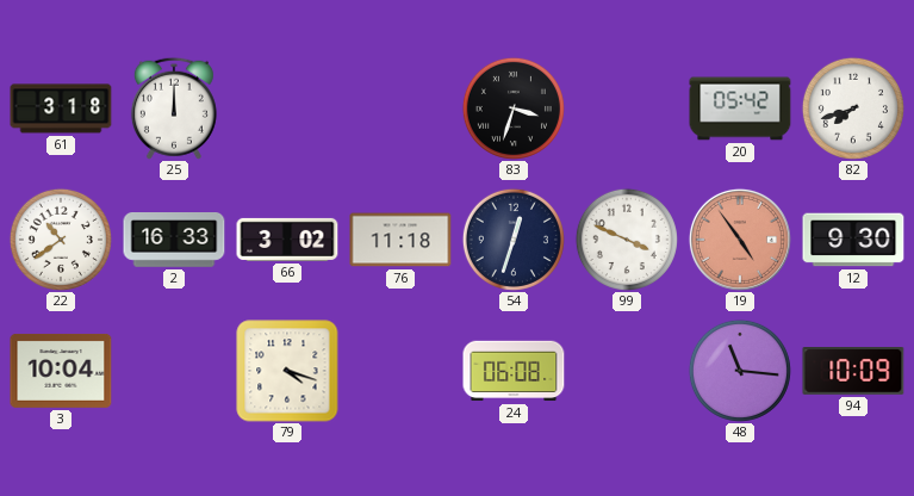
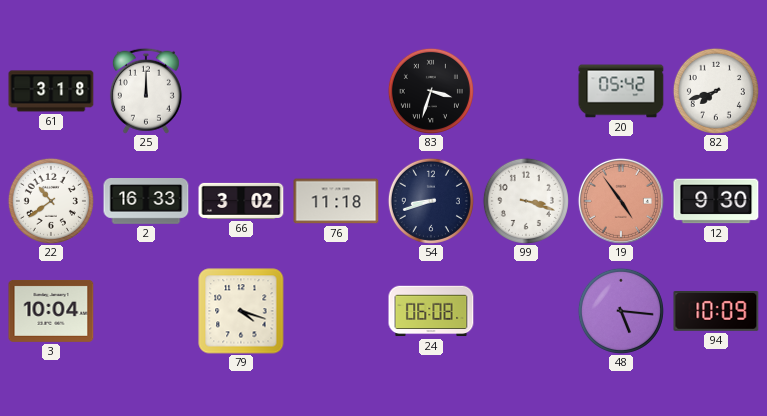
54: 12:33 -> 8:42
99: 3:49 -> 3:18
48: 11:16 -> 5:16
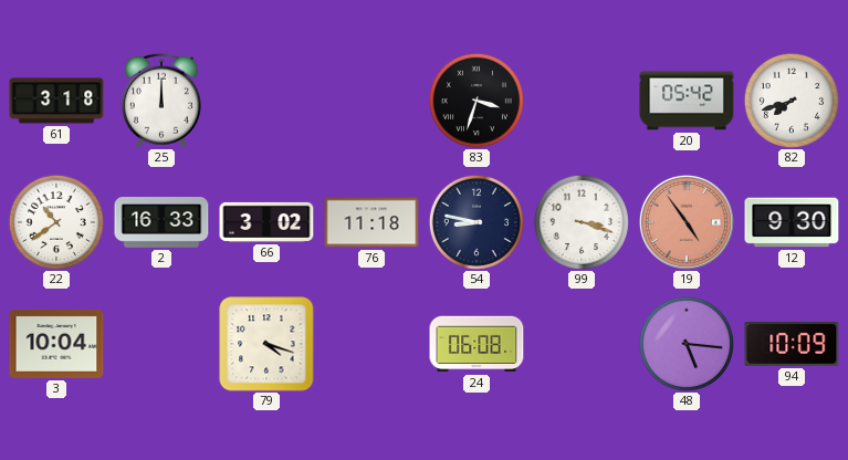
54: 8:42 -> 8:47
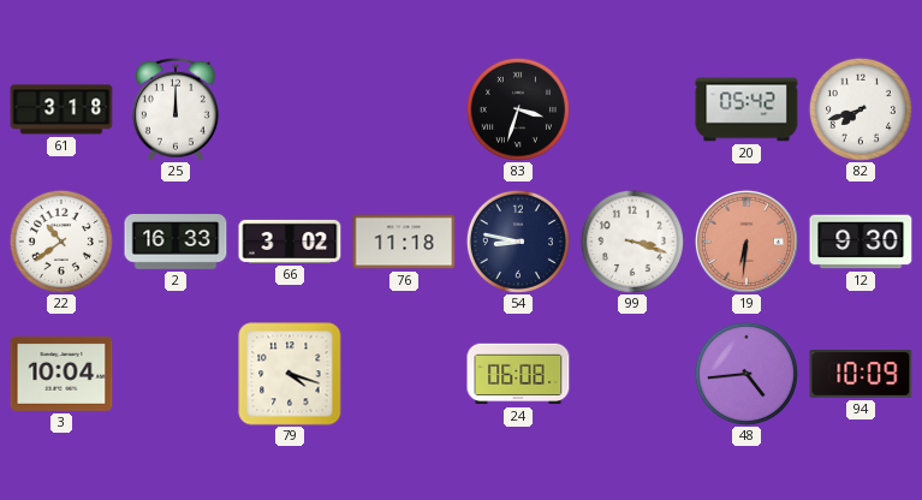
19: 4:54 -> 6:31
48: 5:16 -> 4:44
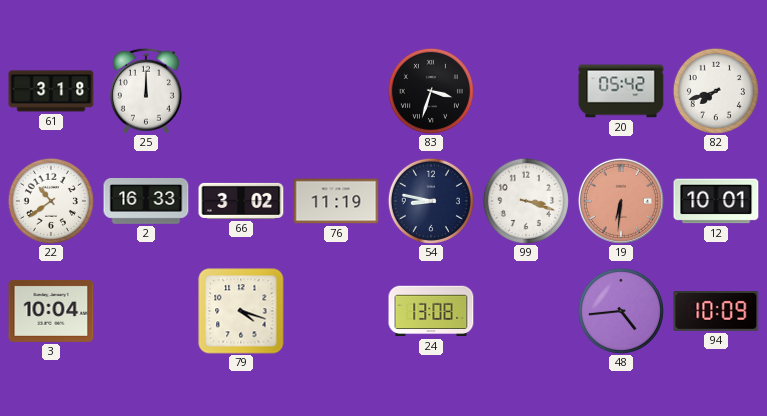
76: 11:18 -> 11:19
12: 9:30 -> 10:01
24: 06:08 -> 13:08
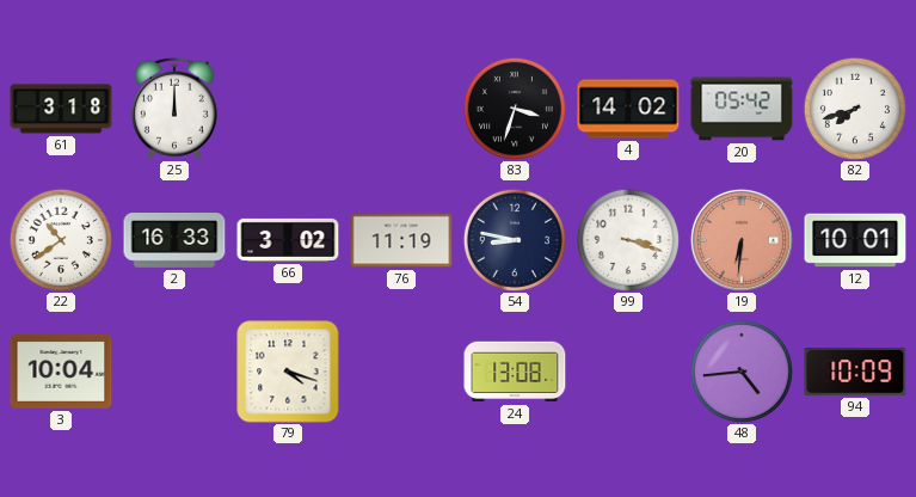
4: none -> 14:02
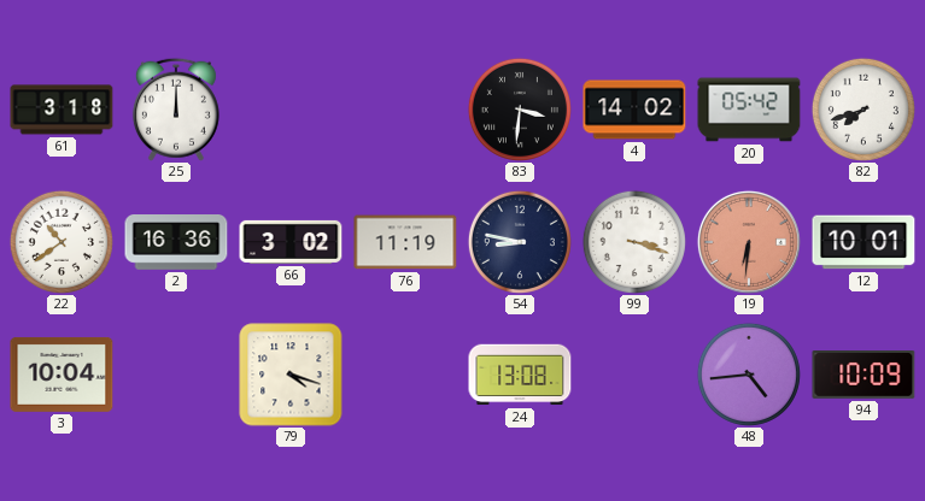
83: 3:33 -> 3:31
2: 16:33 -> 16:36
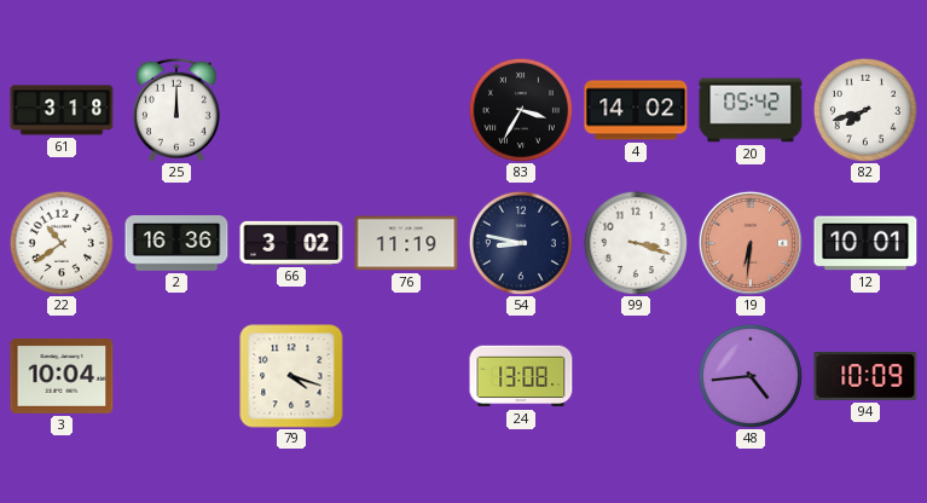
83: 3:31 -> 3:35
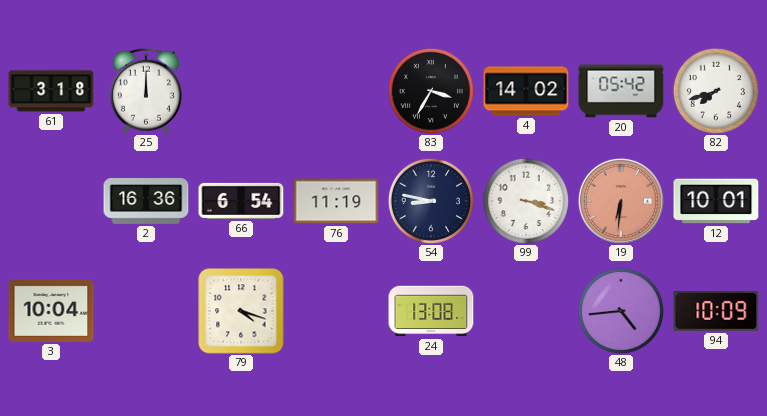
22: 10:39 -> none
66: 3:02 -> 6:54
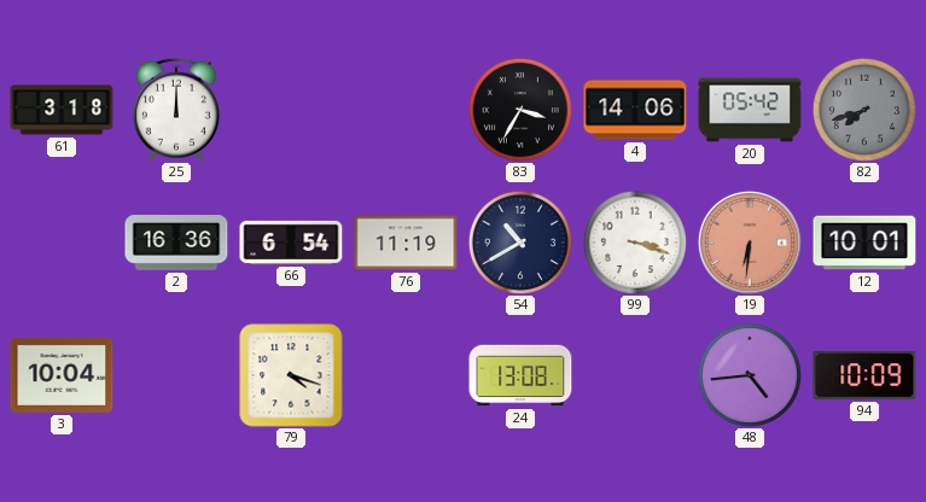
4: 14:02 -> 14:06
82 dial: white -> grey
54: 8:47 -> 10:40
